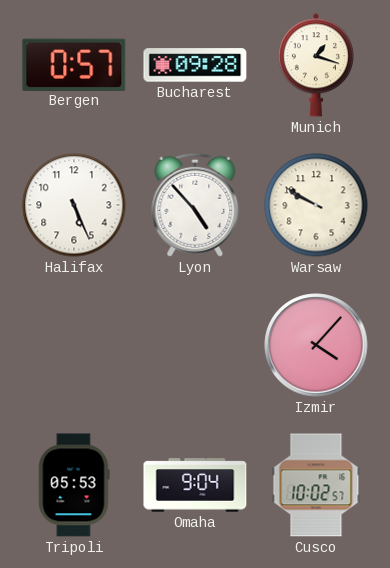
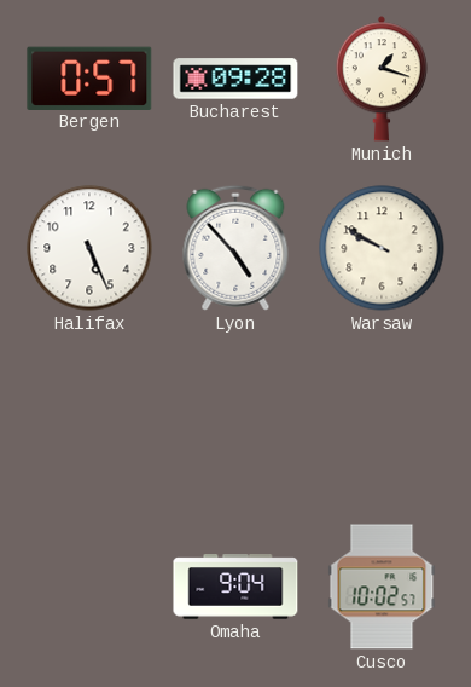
Izmir: 4:07 -> none
Tripoli: 05:53 -> none
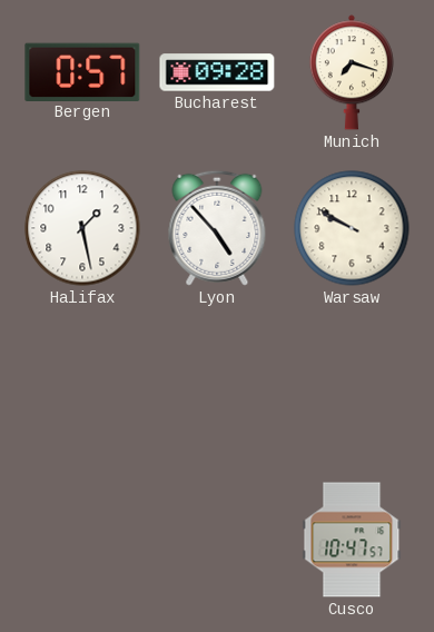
Munich: 1:18 -> 7:18
Halifax: 5:26 -> 1:28
Omaha: 9:04 -> none
Cusco: 10:02 -> 10:47
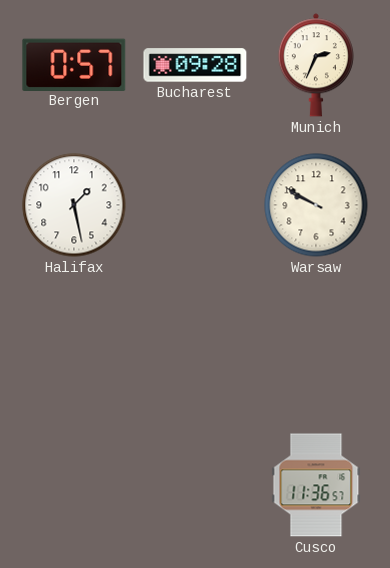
Munich: 7:18 -> 2:34
Lyon: 4:53 -> none
Cusco: 10:47 -> 11:36
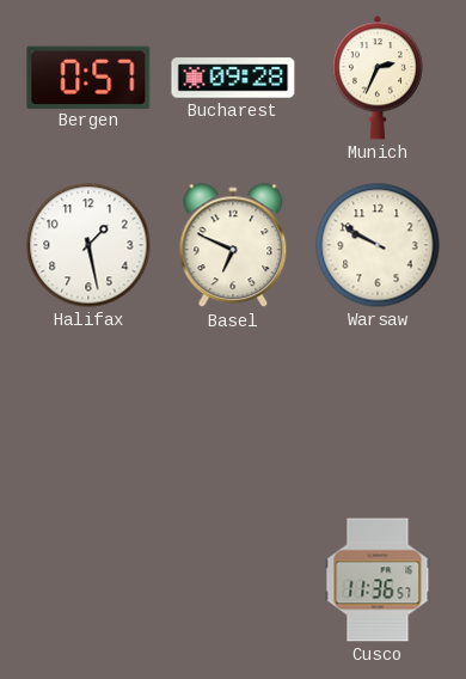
Basel: none -> 6:49
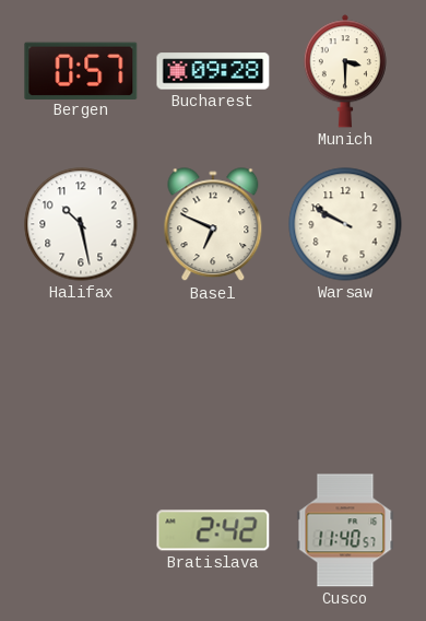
Munich: 2:34 -> 3:30
Halifax: 1:28 -> 10:28
Bratislava: none -> 2:42
Cusco: 11:36 -> 11:40
